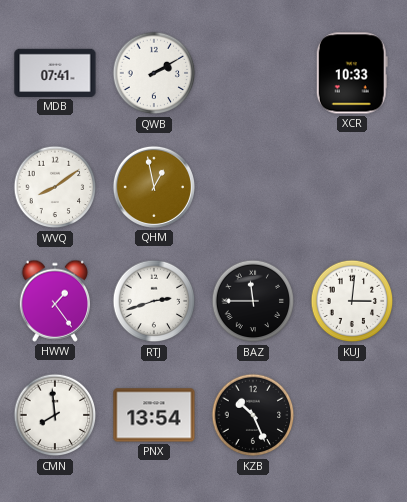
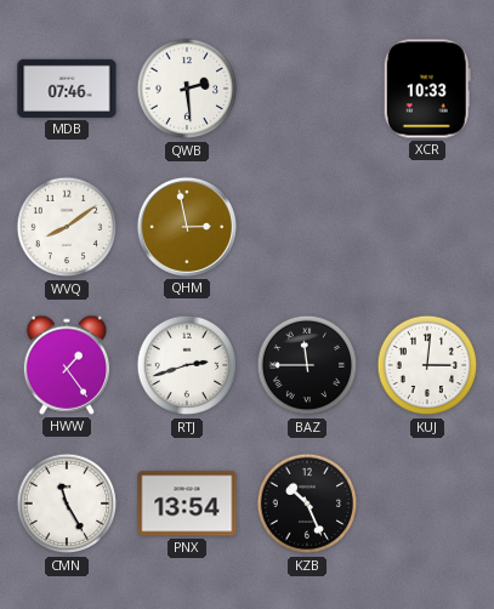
MDB: 07:41 -> 07:46
QWB: 2:10 -> 2:29
QHM: 12:58 -> 2:58
CMN: 7:59 -> 11:25
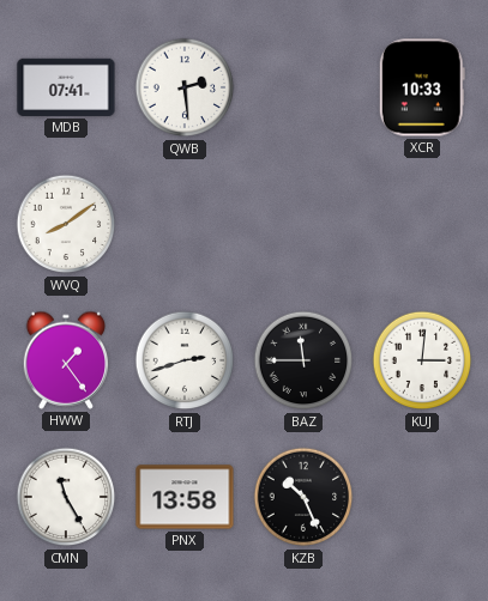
MDB: 07:46 -> 07:41
QHM: 2:58 -> none
PNX: 13:54 -> 13:58
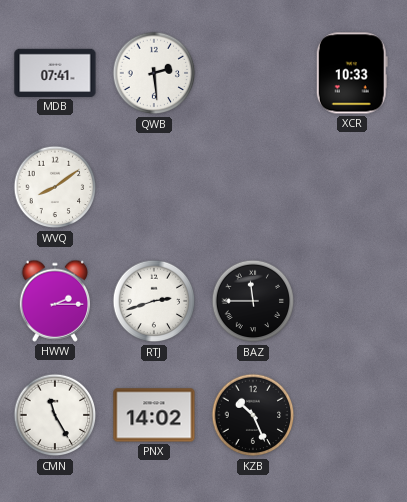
HWW: 1:24 -> 2:15
KUJ: 3:01 -> none
PNX: 13:58 -> 14:02
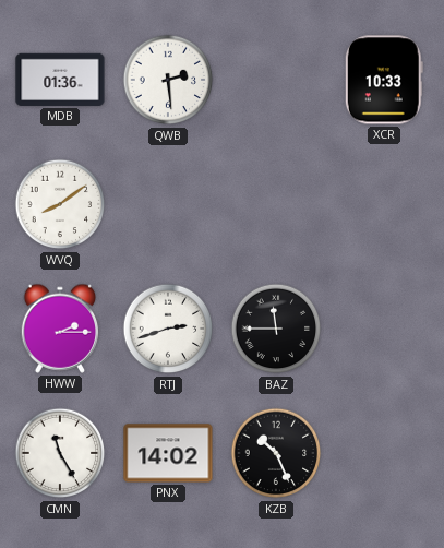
MDB: 07:41 -> 01:36
